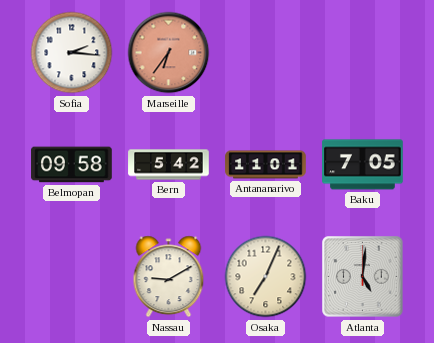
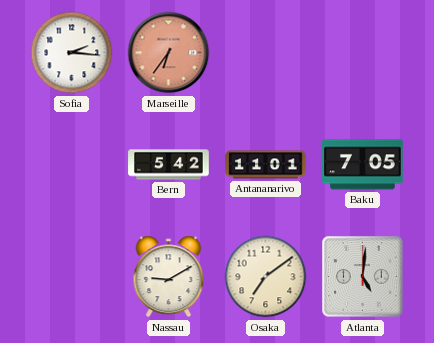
Belmopan: 09:58 -> none
Osaka: 7:04 -> 7:09
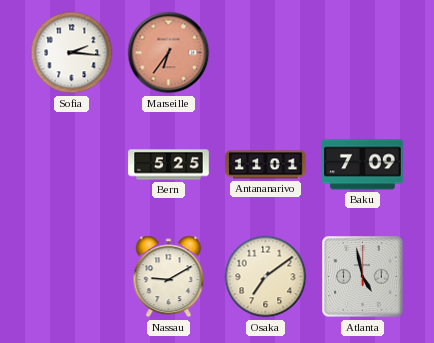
Bern: 5:42 -> 5:25
Baku: 7:05 -> 7:09
Atlanta: 5:01 -> 4:58
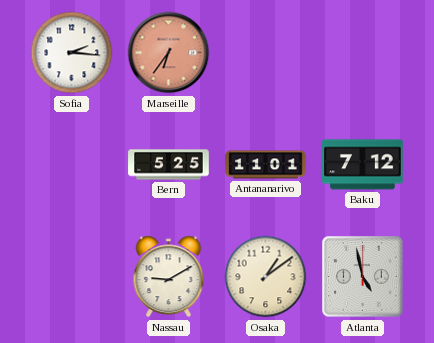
Baku: 7:09 -> 7:12
Osaka: 7:09 -> 1:09
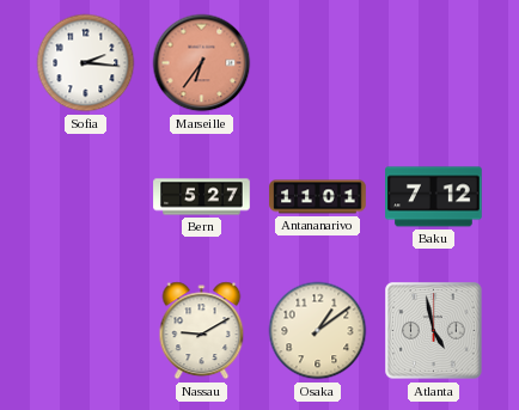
Bern: 5:25 -> 5:27
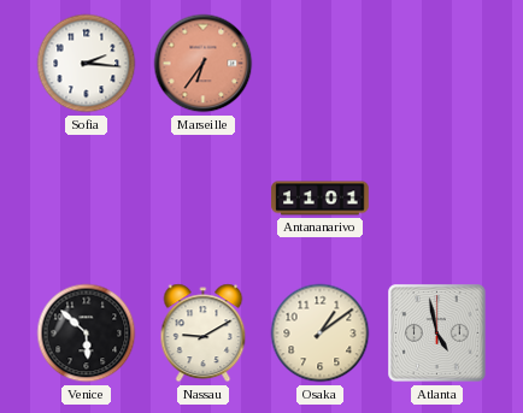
Bern: 5:27 -> none
Baku: 7:12 -> none
Venice: none -> 5:52
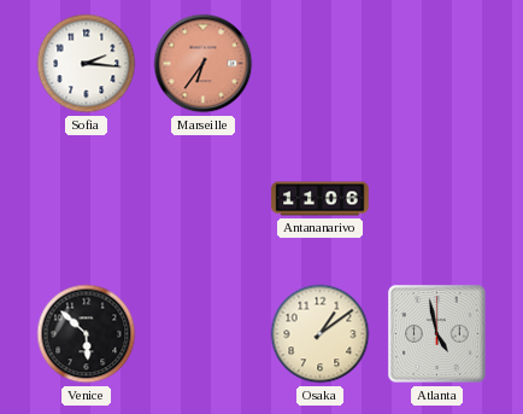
Antananarivo: 11:01 -> 11:06
Nassau: 9:10 -> none
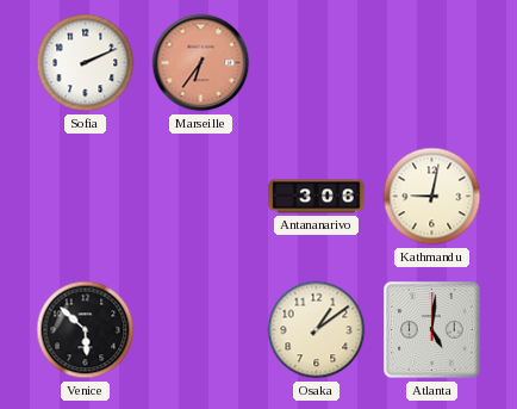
Sofia: 2:16 -> 2:11
Antananarivo: 11:06 -> 3:06
Kathmandu: none -> 9:02
Atlanta: 4:58 -> 5:01
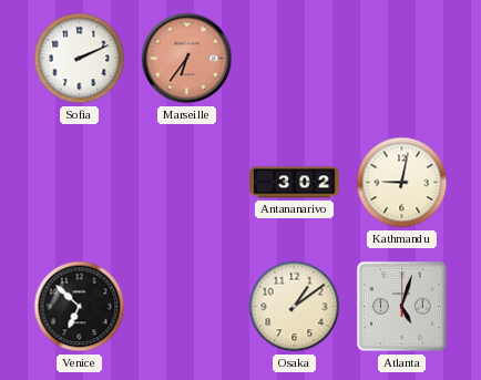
Antananarivo: 3:06 -> 3:02
Venice: 5:52 -> 6:52
Atlanta: 5:01 -> 5:03
